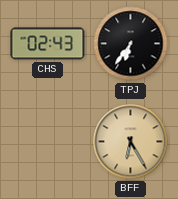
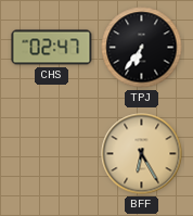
CHS: 02:43 -> 02:47
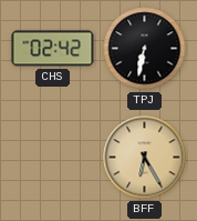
CHS: 02:47 -> 02:42
TPJ: 6:36 -> 6:32
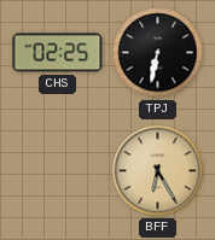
CHS: 02:42 -> 02:25
